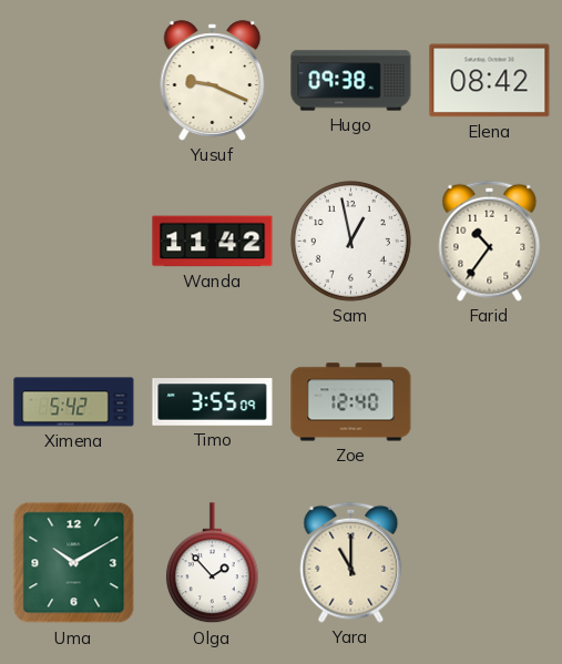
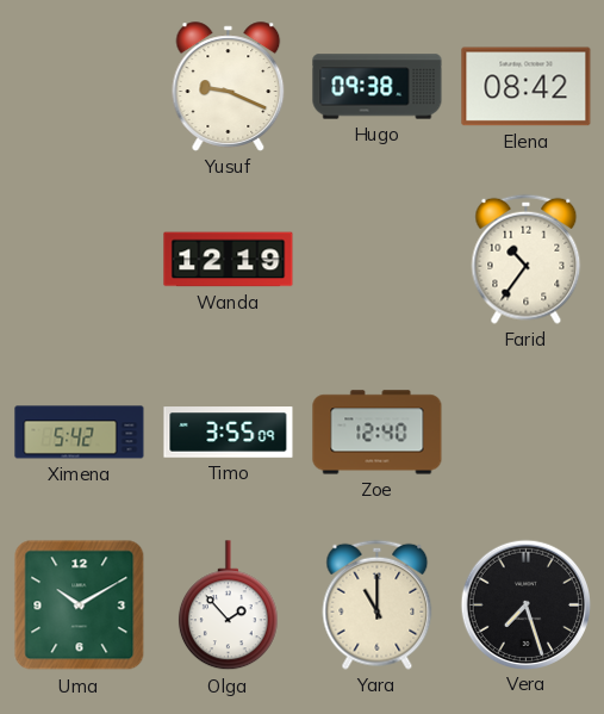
Wanda: 11:42 -> 12:19
Sam: 12:58 -> none
Vera: none -> 7:27
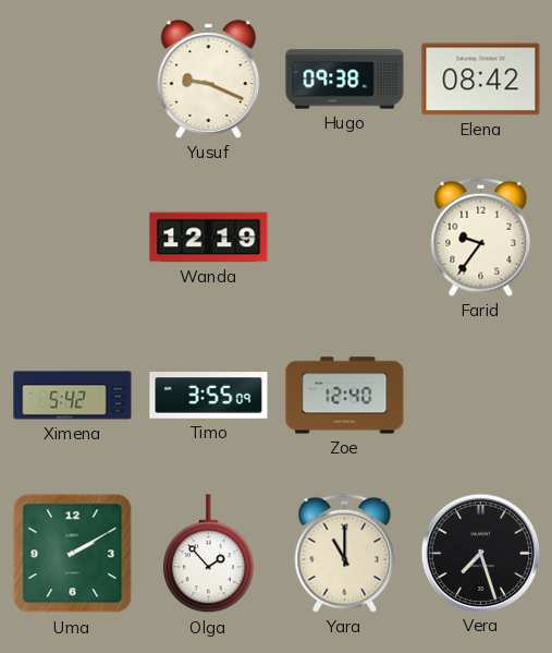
Farid: 10:36 -> 9:36
Uma: 10:10 -> 2:10
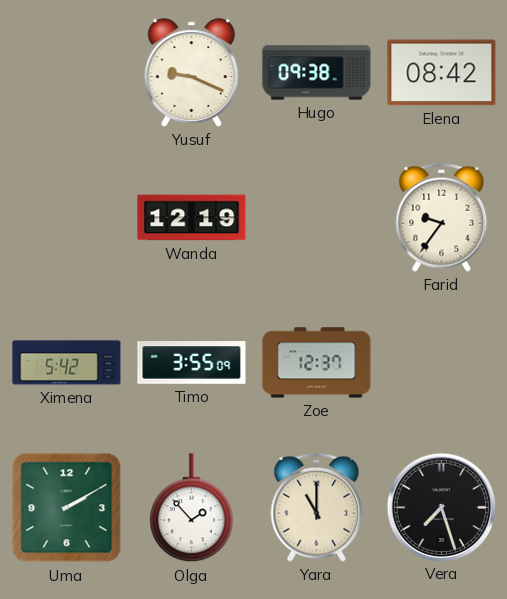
Zoe: 12:40 -> 12:37
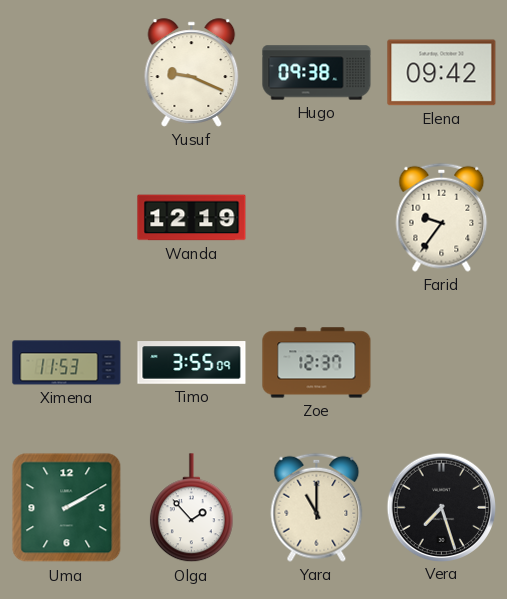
Elena: 08:42 -> 09:42
Ximena: 5:42 -> 11:53
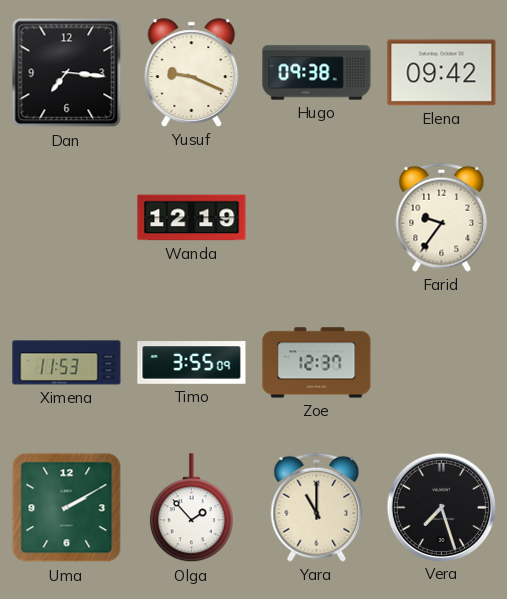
Dan: none -> 7:16
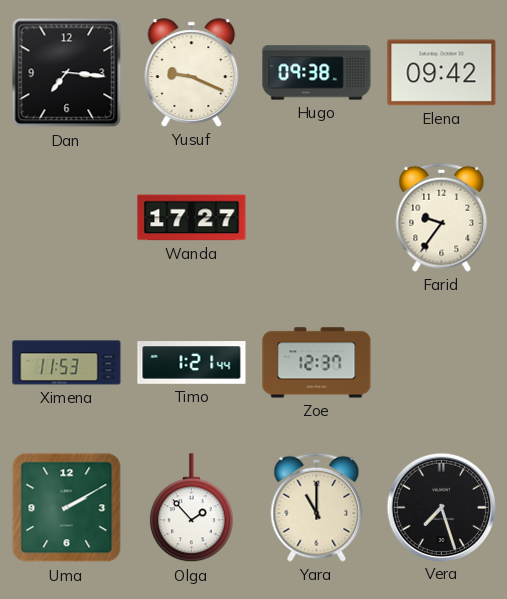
Wanda: 12:19 -> 17:27
Timo: 3:55 -> 1:21
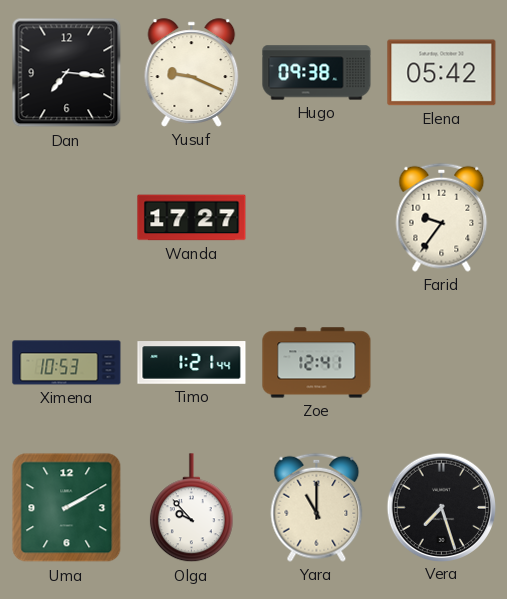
Elena: 09:42 -> 05:42
Ximena: 11:53 -> 10:53
Zoe: 12:37 -> 12:41
Olga: 1:53 -> 9:53
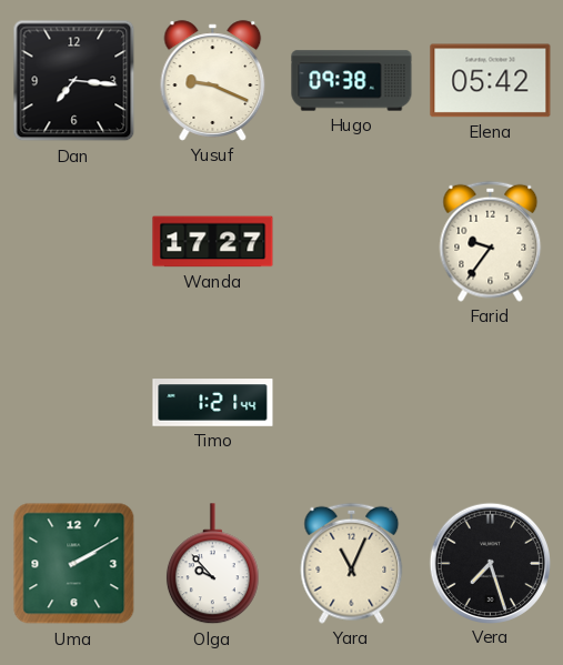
Ximena: 10:53 -> none
Zoe: 12:41 -> none
Yara: 11:00 -> 11:04
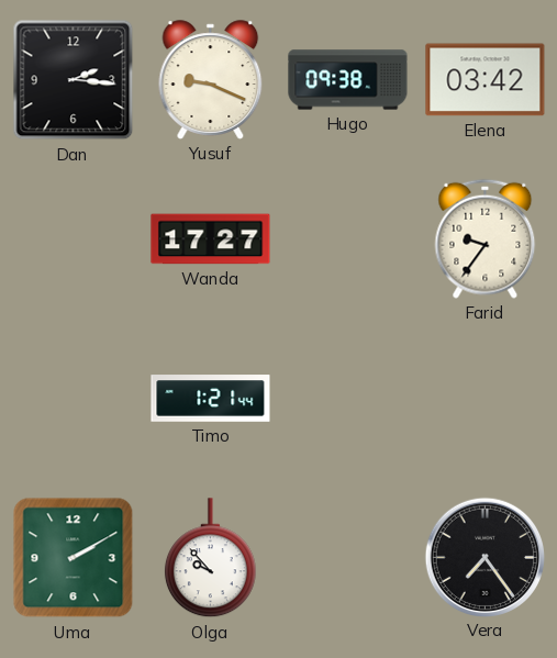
Dan: 7:16 -> 2:16
Elena: 05:42 -> 03:42
Yara: 11:04 -> none
Vera: 7:27 -> 7:24
